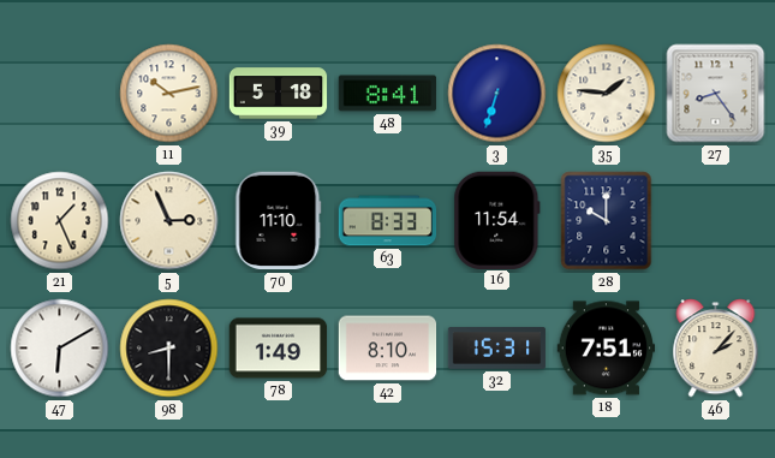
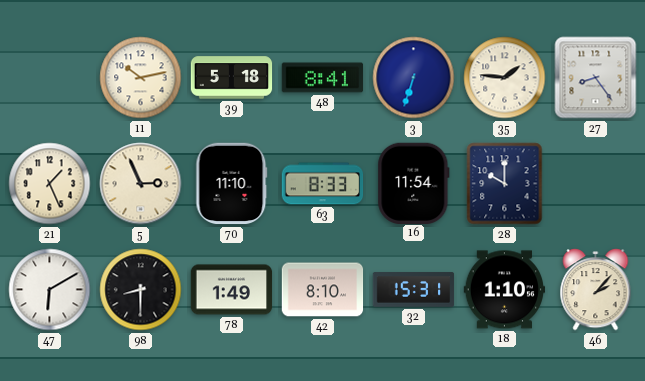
18: 7:51 -> 1:10
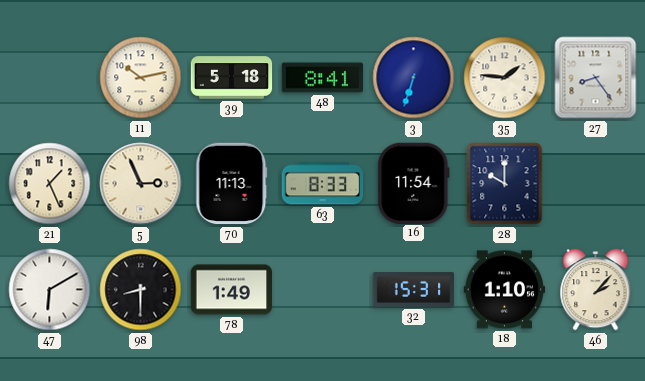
70: 11:10 -> 11:13
42: 8:10 -> none
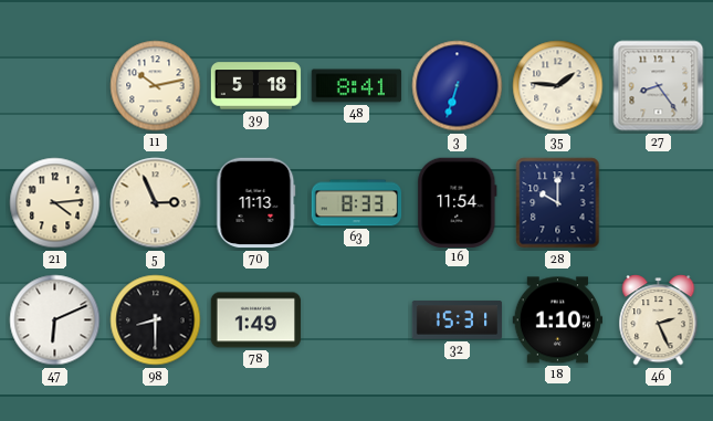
21: 1:26 -> 4:14
47: 6:10 -> 6:11
46: 2:07 -> 2:26
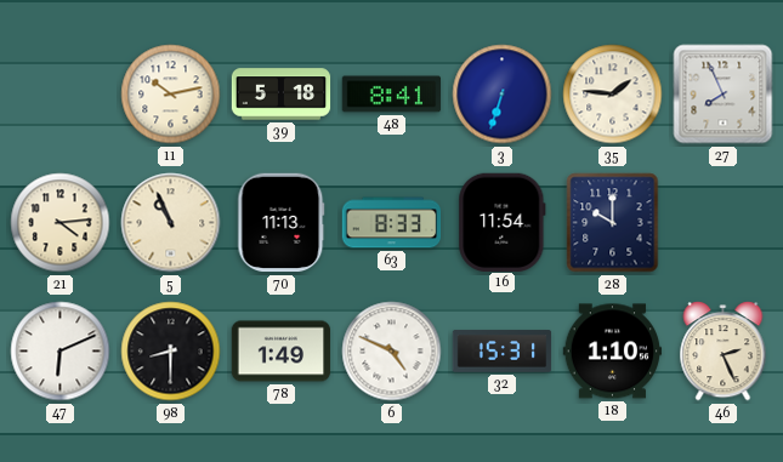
27: 8:24 -> 7:56
5: 2:56 -> 10:56
6: none -> 4:49
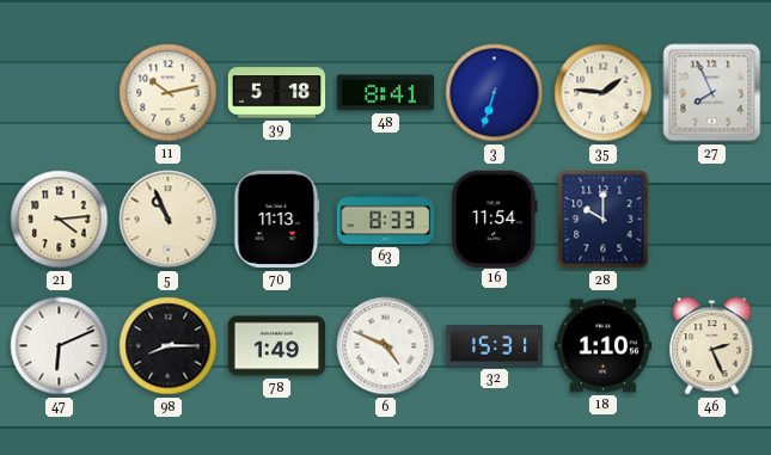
98: 8:30 -> 8:15
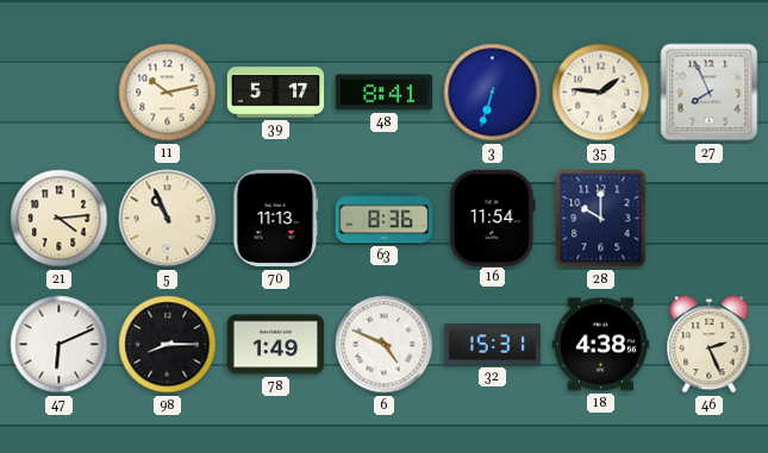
39: 5:18 -> 5:17
63: 8:33 -> 8:36
18: 1:10 -> 4:38
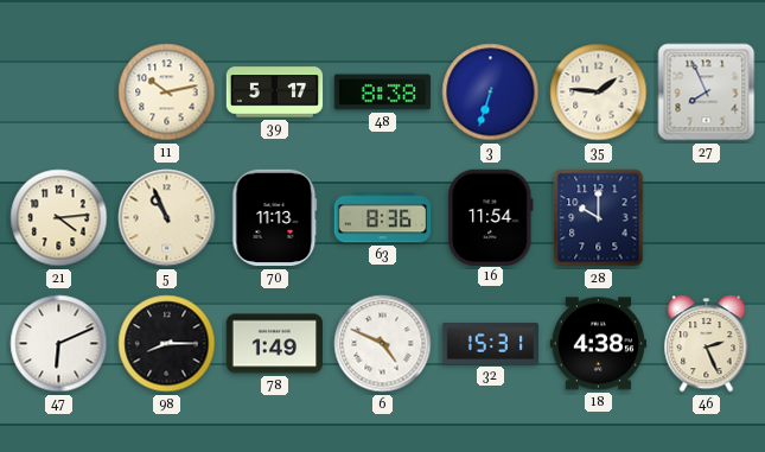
48: 8:41 -> 8:38
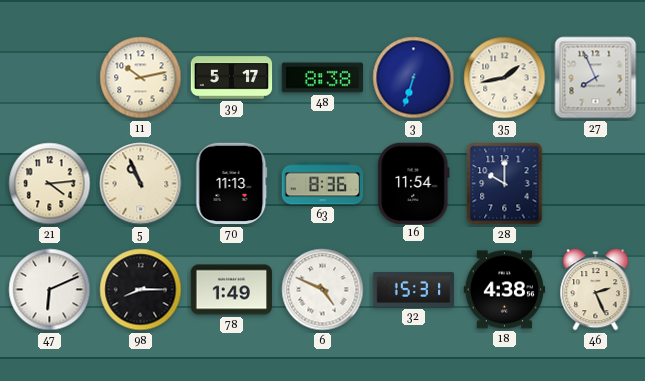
35: 1:46 -> 1:43
